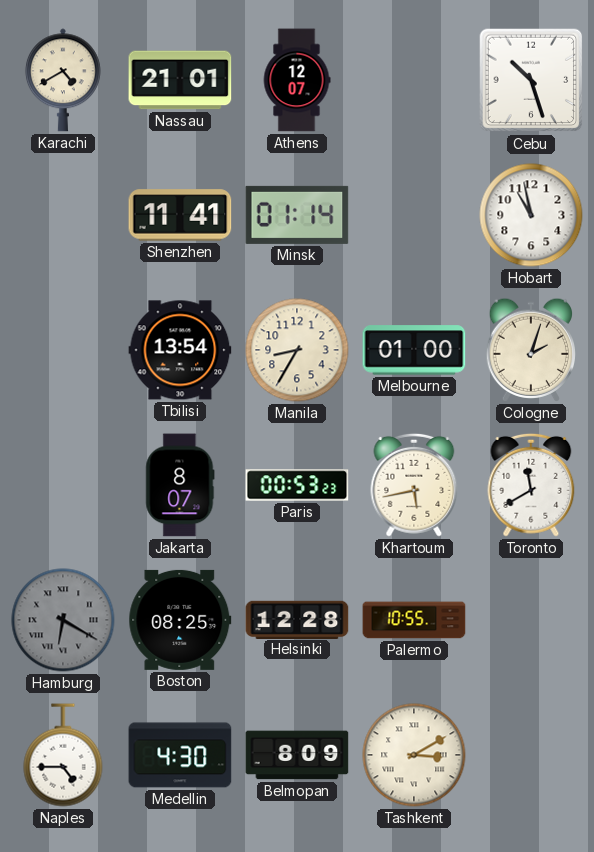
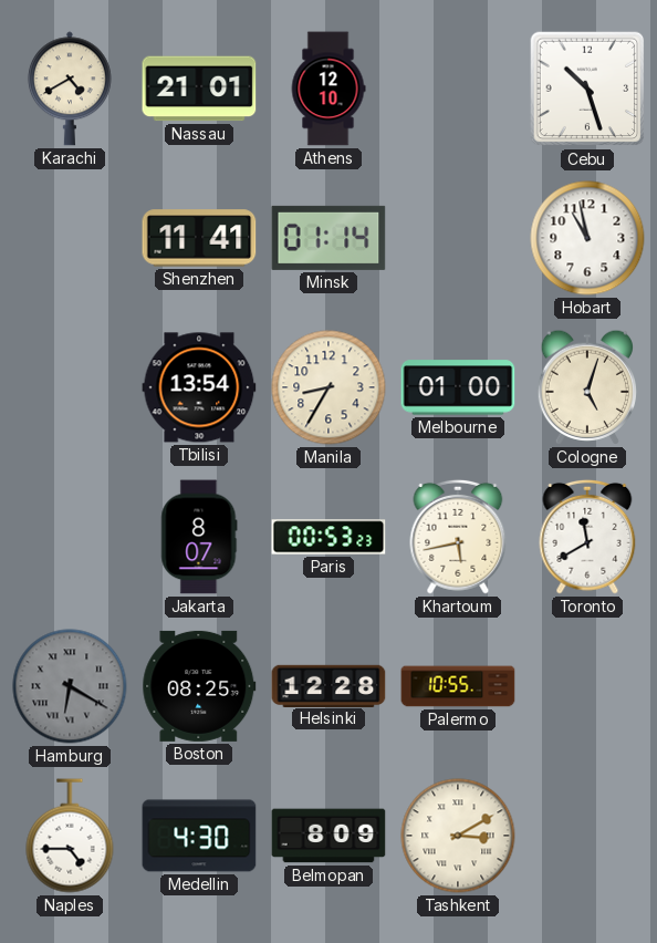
Athens: 12:07 -> 12:10
Cologne: 2:03 -> 5:03
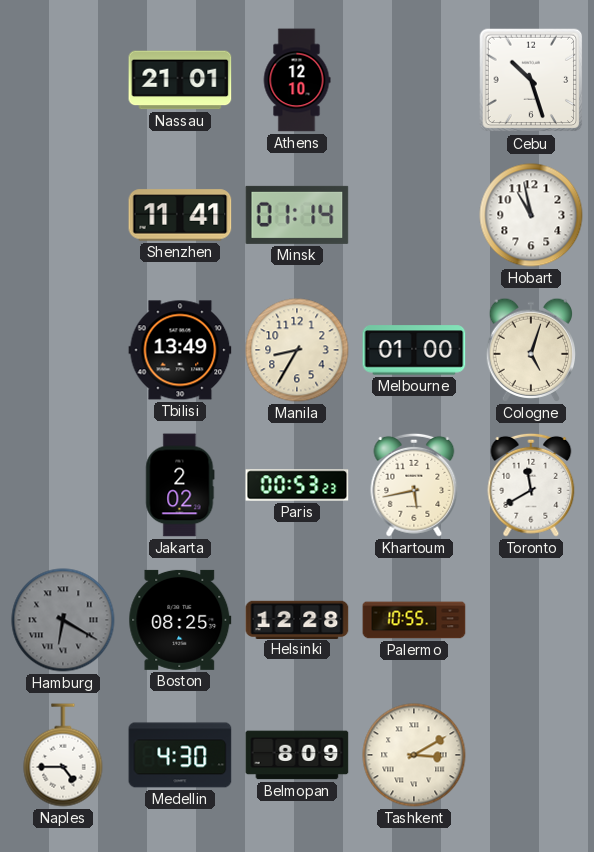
Karachi: 4:40 -> none
Tbilisi: 13:54 -> 13:49
Jakarta: 8:07 -> 2:02
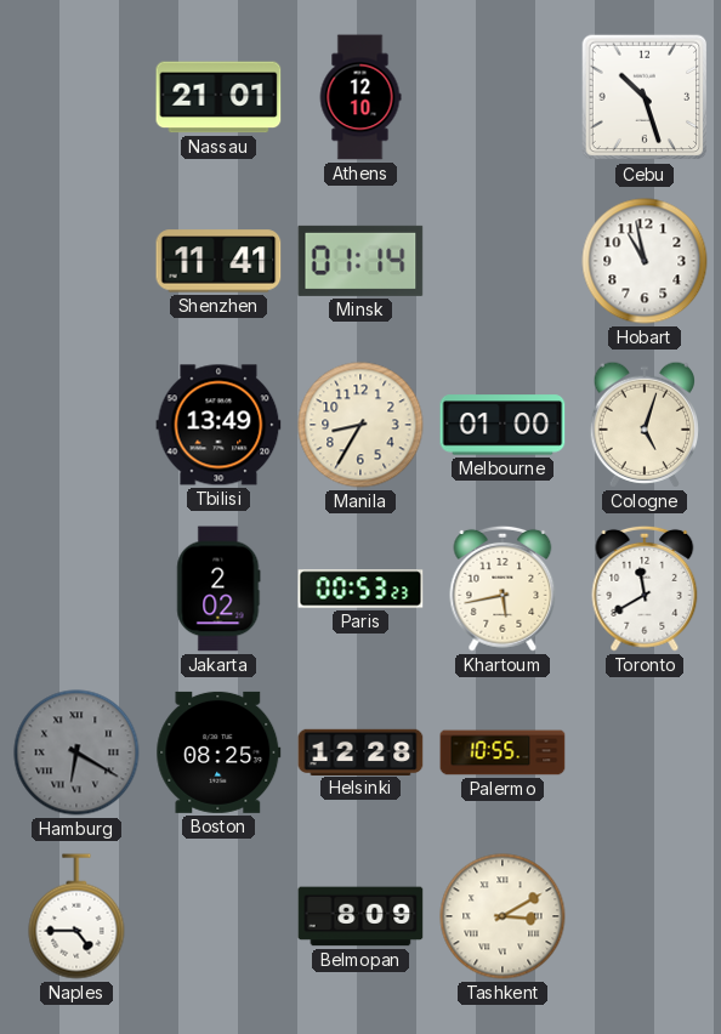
Medellin: 4:30 -> none
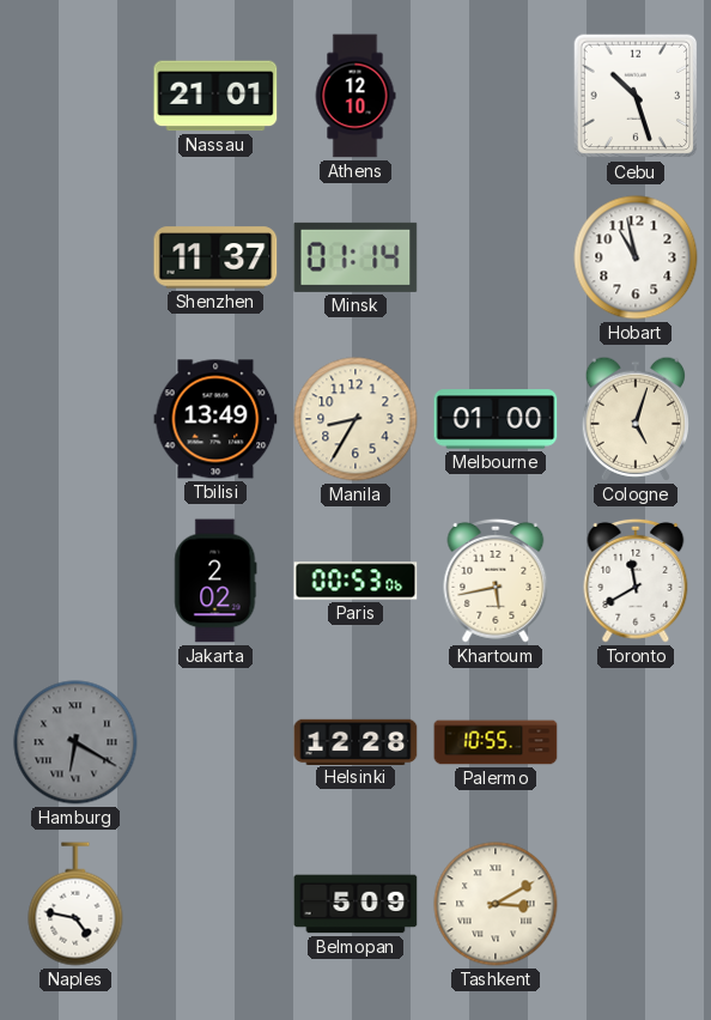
Shenzhen: 11:41 -> 11:37
Paris: 00:53:23 -> 00:53:06
Boston: 08:25 -> none
Naples: 4:45 -> 4:47
Belmopan: 8:09 -> 5:09
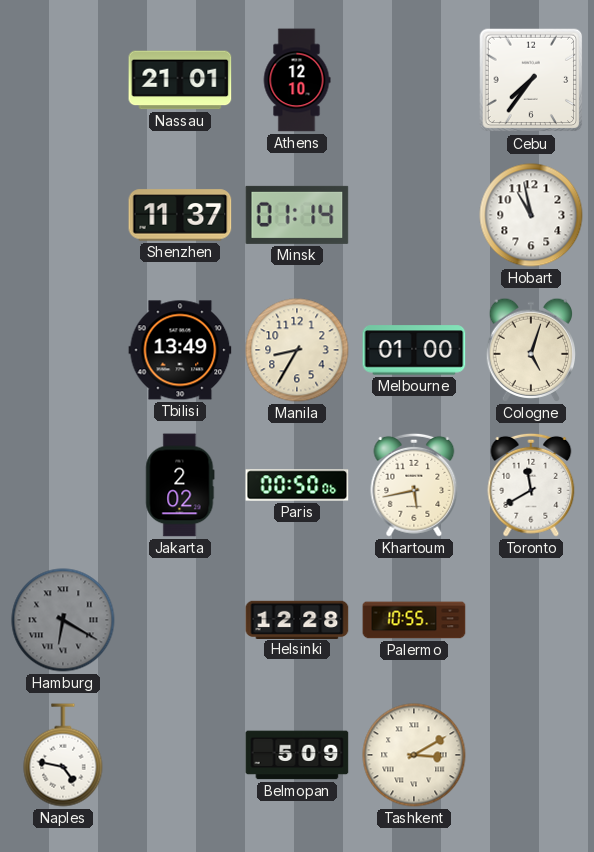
Cebu: 10:27 -> 7:36
Paris: 00:53 -> 00:50
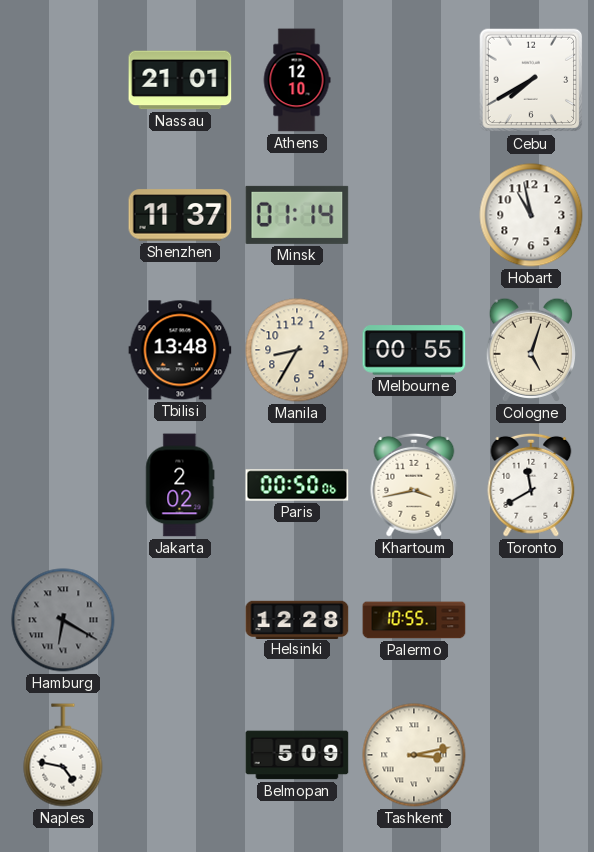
Cebu: 7:36 -> 7:40
Tbilisi: 13:49 -> 13:48
Melbourne: 01:00 -> 00:55
Khartoum: 5:43 -> 3:43
Tashkent: 3:10 -> 3:13
